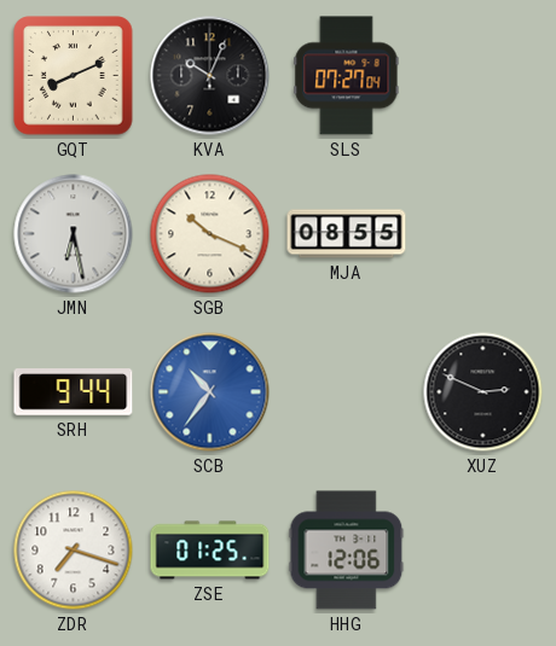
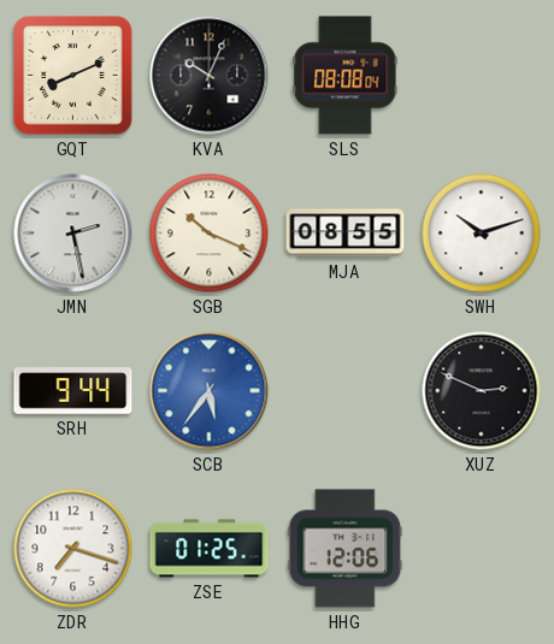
SLS: 07:27 -> 08:08
JMN: 6:28 -> 2:28
SWH: none -> 10:12
SCB: 10:36 -> 5:36
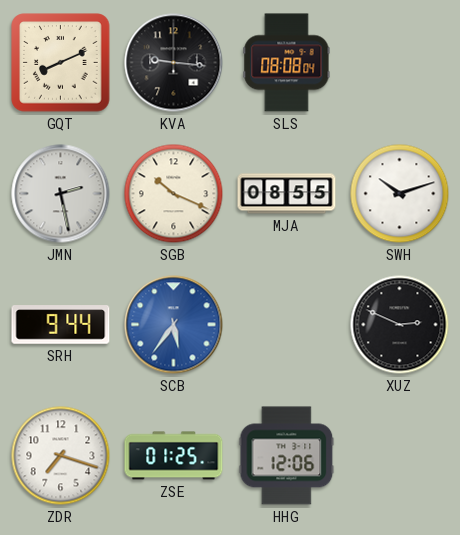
KVA: 10:04 -> 9:16
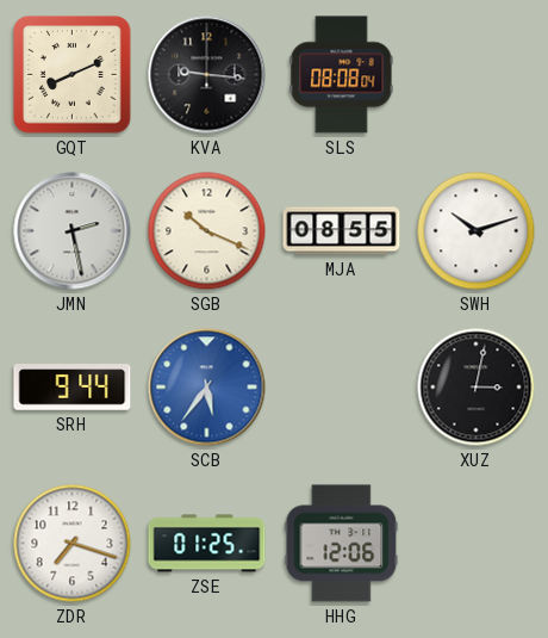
XUZ: 2:49 -> 3:02
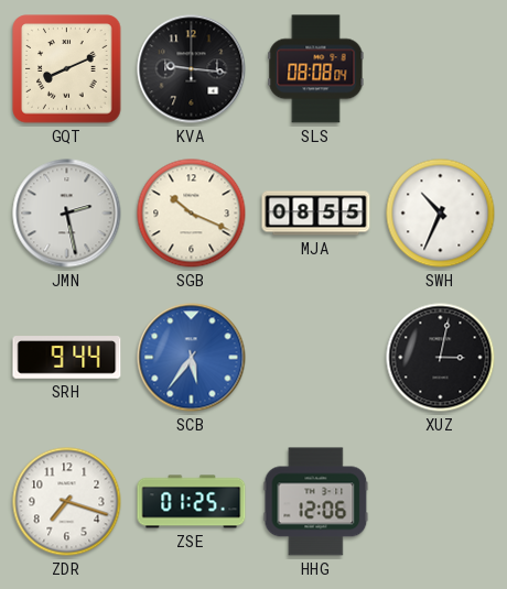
SWH: 10:12 -> 10:34
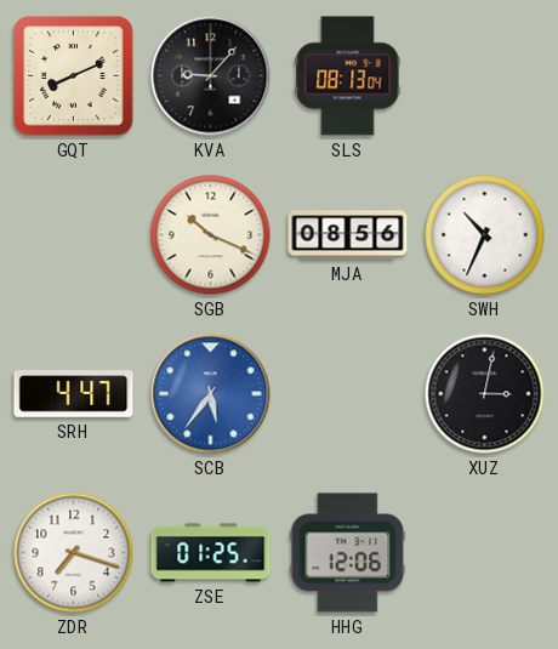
KVA: 9:16 -> 9:07
SLS: 08:08 -> 08:13
JMN: 2:28 -> none
MJA: 08:55 -> 08:56
SRH: 9:44 -> 4:47
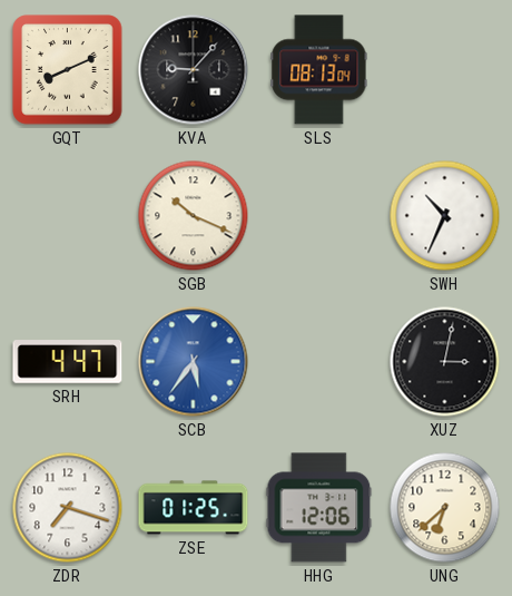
MJA: 08:56 -> none
UNG: none -> 6:38
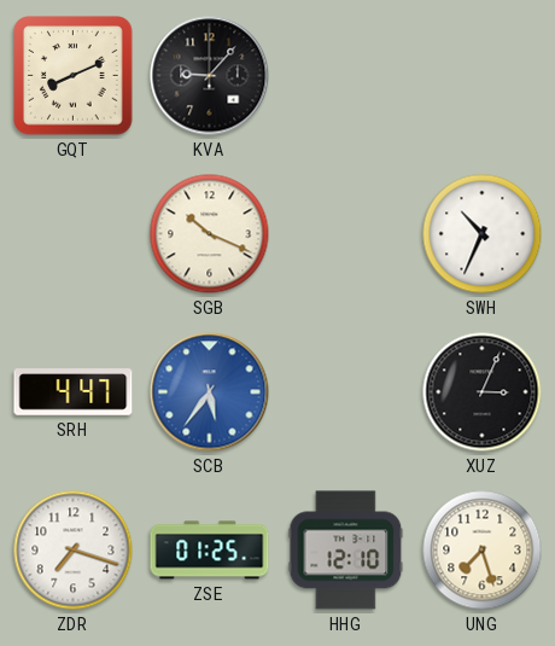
SLS: 08:13 -> none
XUZ: 3:02 -> 3:04
HHG: 12:06 -> 12:10
UNG: 6:38 -> 7:27
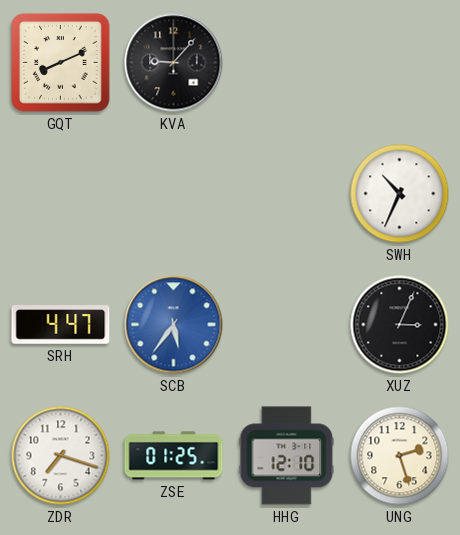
SGB: 10:19 -> none
UNG: 7:27 -> 2:27
